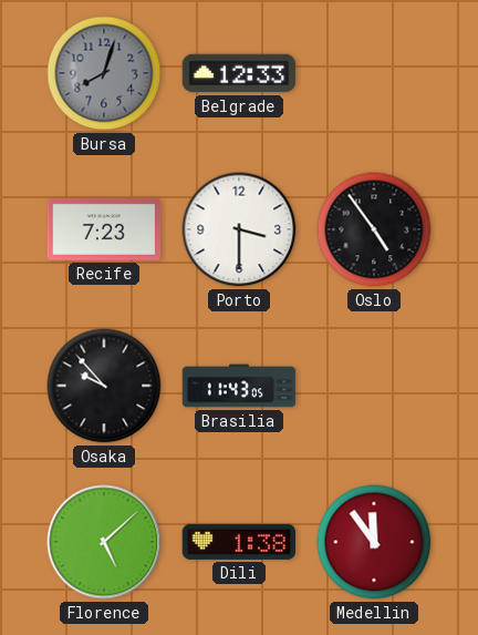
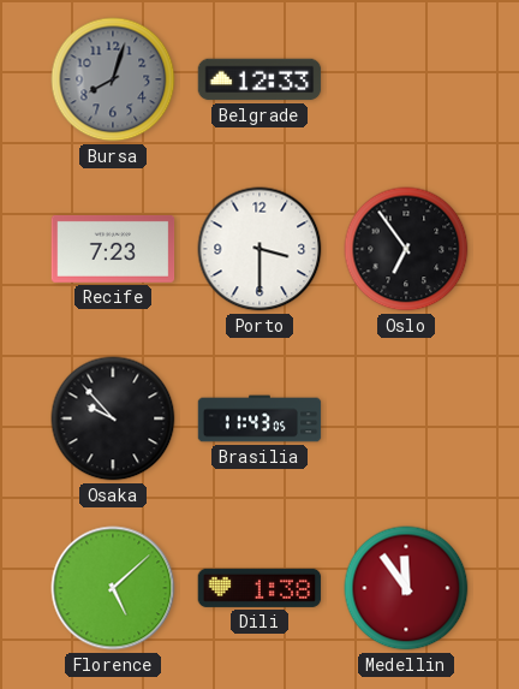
Oslo: 4:54 -> 6:54
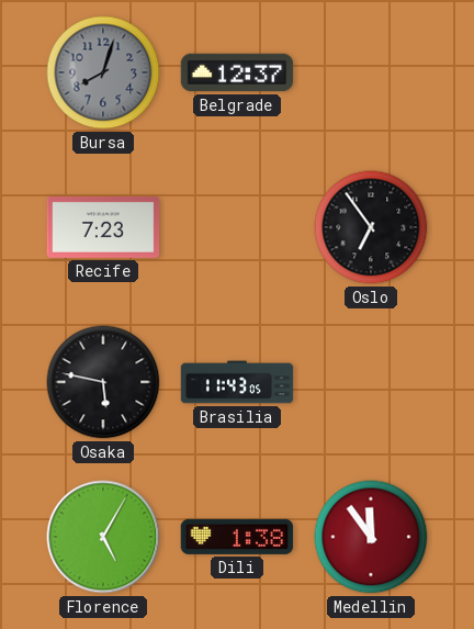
Belgrade: 12:33 -> 12:37
Porto: 3:30 -> none
Osaka: 9:53 -> 5:47
Florence: 5:08 -> 5:05
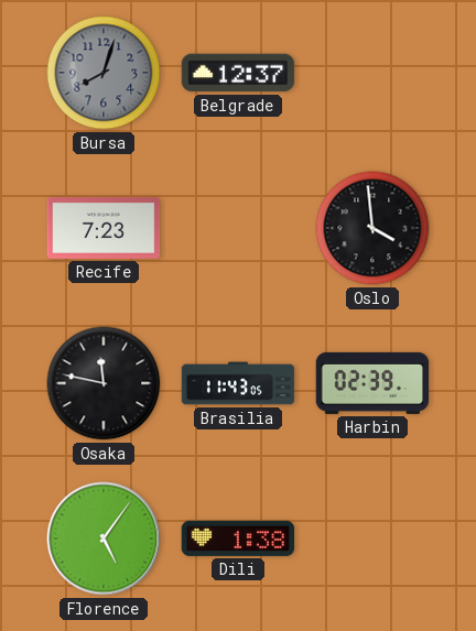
Oslo: 6:54 -> 3:59
Osaka: 5:47 -> 11:47
Harbin: none -> 02:39
Florence: 5:05 -> 5:06
Medellin: 11:54 -> none
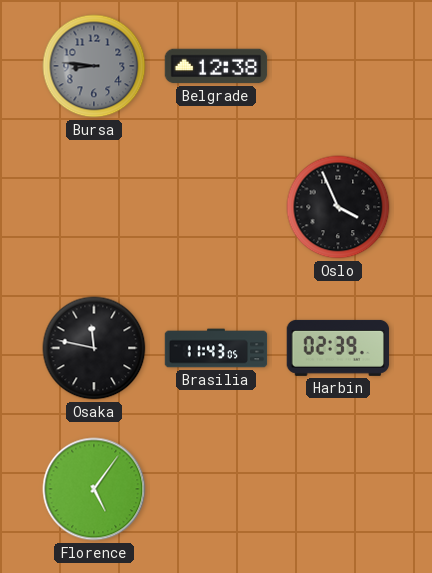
Bursa: 8:03 -> 8:46
Belgrade: 12:37 -> 12:38
Recife: 7:23 -> none
Oslo: 3:59 -> 3:56
Dili: 1:38 -> none
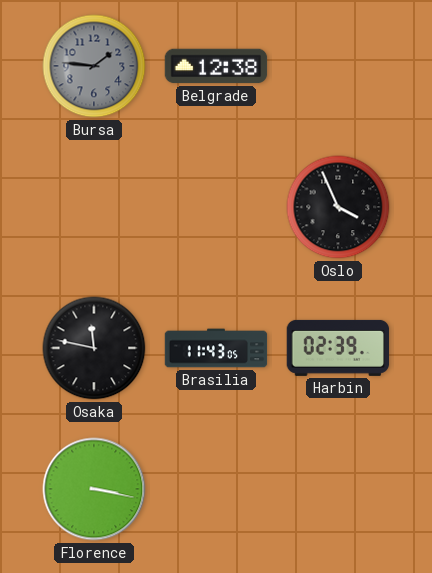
Bursa: 8:46 -> 1:46
Florence: 5:06 -> 3:17
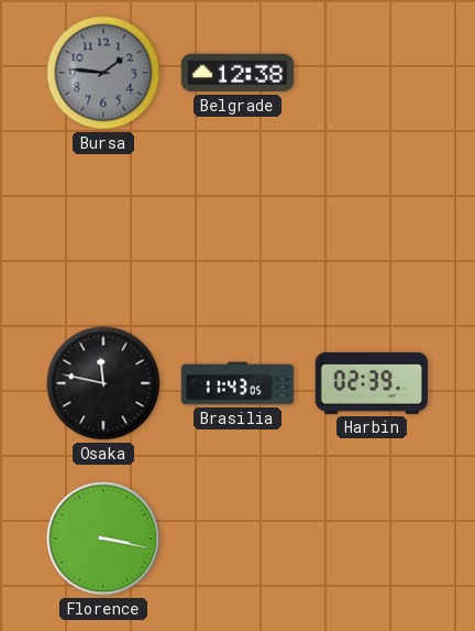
Oslo: 3:56 -> none
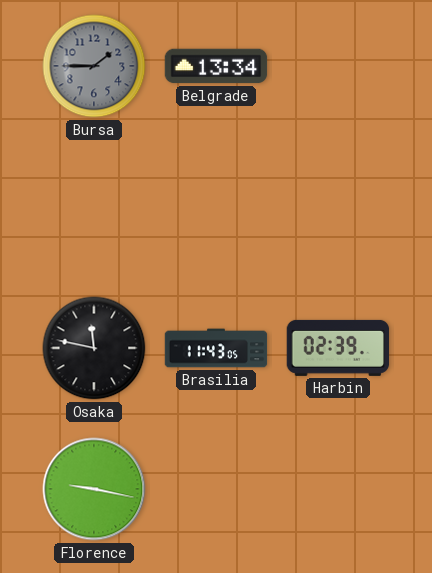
Bursa: 1:46 -> 1:45
Belgrade: 12:38 -> 13:34
Florence: 3:17 -> 9:17
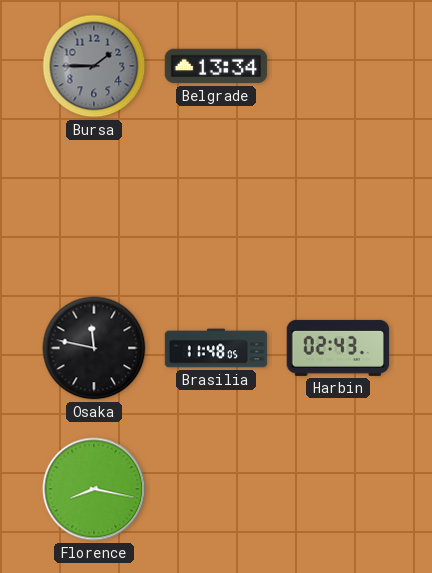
Brasilia: 11:43 -> 11:48
Harbin: 02:39 -> 02:43
Florence: 9:17 -> 8:17
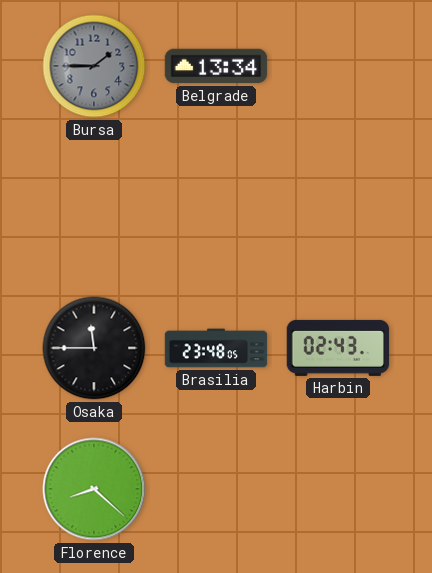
Osaka: 11:47 -> 11:45
Brasilia: 11:48 -> 23:48
Florence: 8:17 -> 8:22
